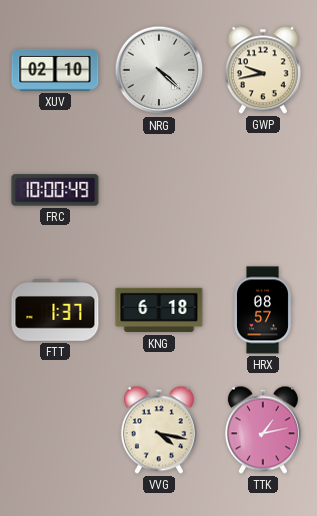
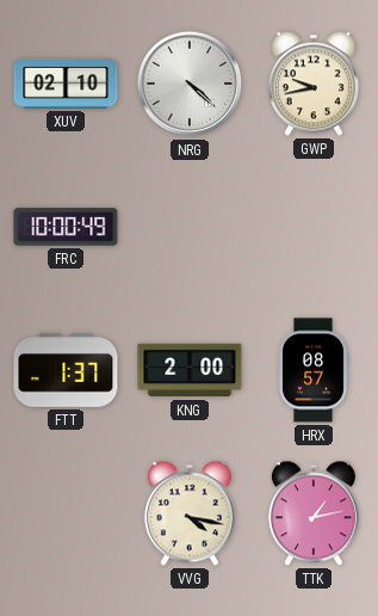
KNG: 6:18 -> 2:00
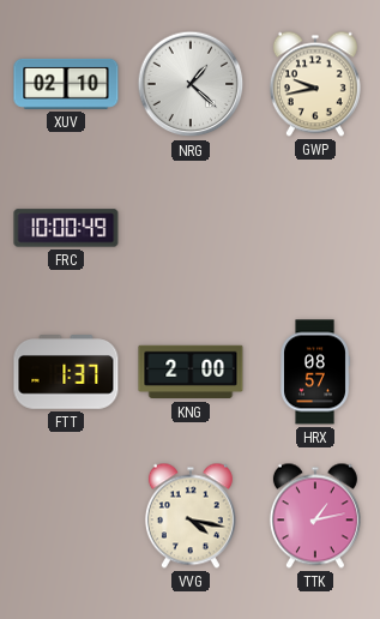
NRG: 4:22 -> 1:22
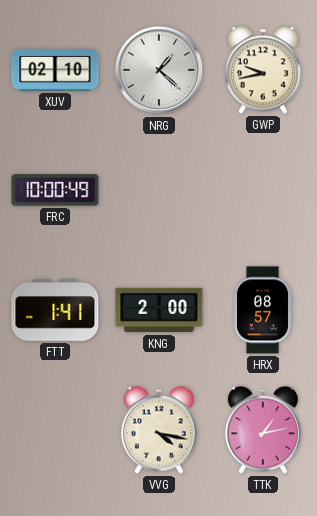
FTT: 1:37 -> 1:41
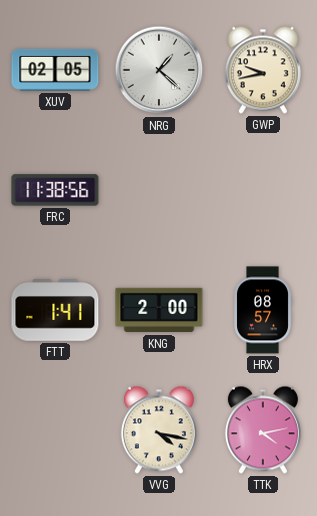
XUV: 02:10 -> 02:05
FRC: 10:00 -> 11:38
TTK: 1:13 -> 4:13
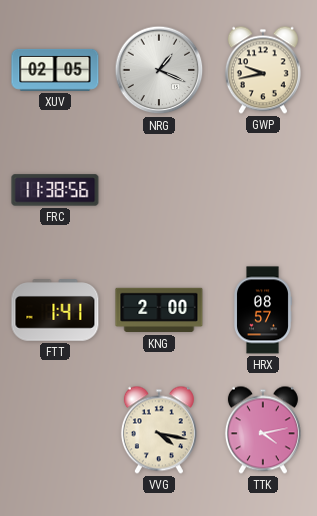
NRG: 1:22 -> 1:19
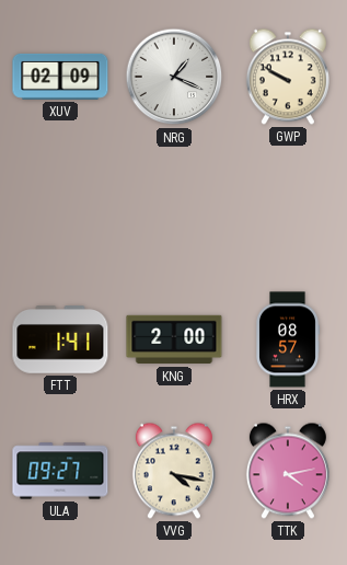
XUV: 02:05 -> 02:09
GWP: 9:43 -> 9:50
FRC: 11:38 -> none
ULA: none -> 09:27
